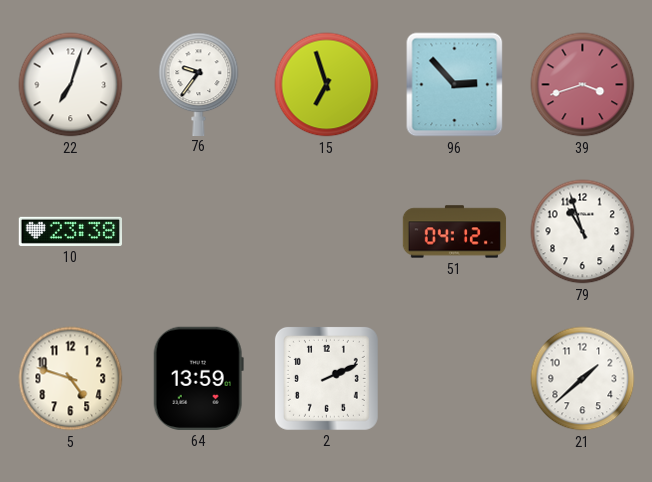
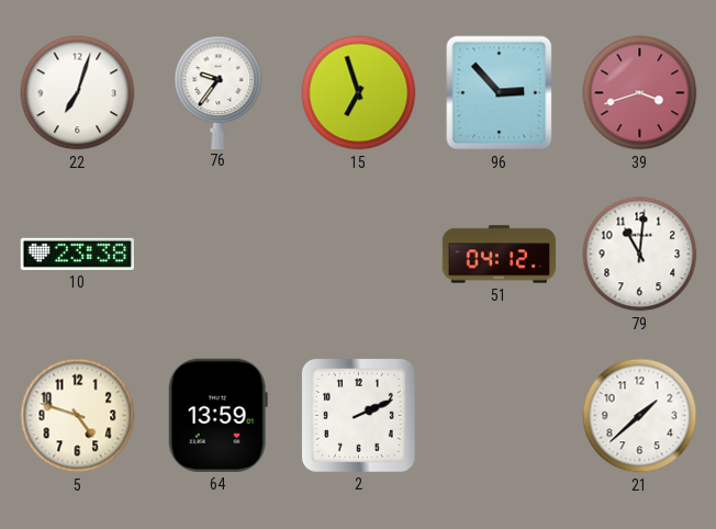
79: 10:57 -> 11:01
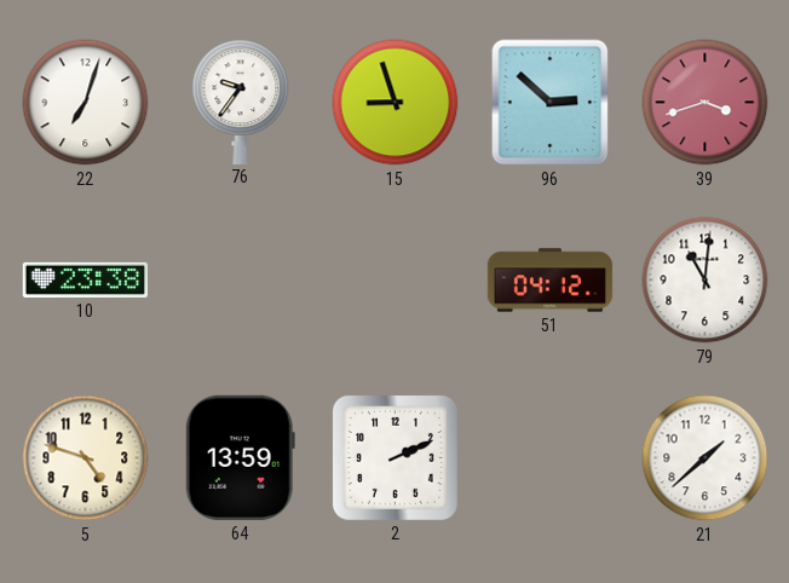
15: 6:57 -> 8:57
96: 2:53 -> 2:52
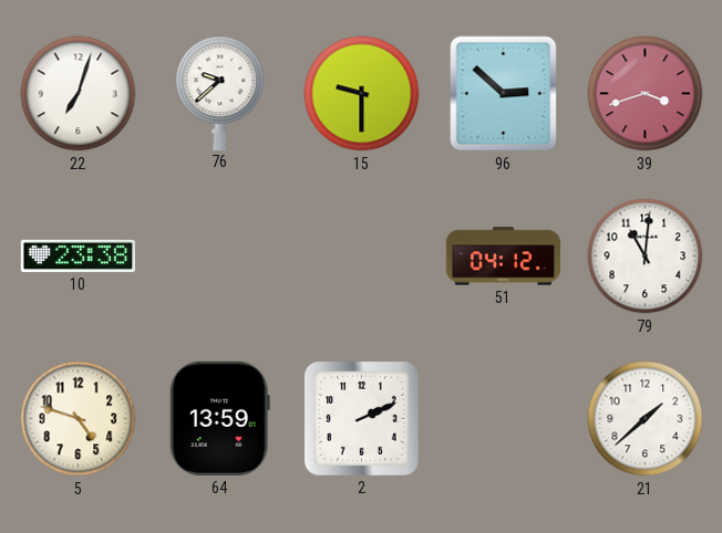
76: 9:36 -> 9:38
15: 8:57 -> 9:30
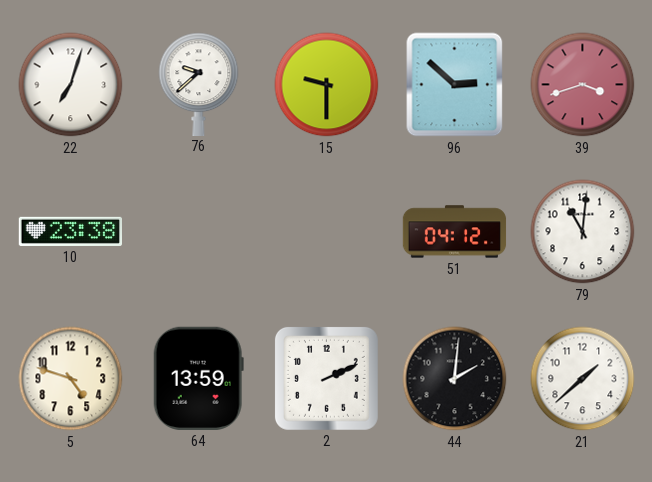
44: none -> 2:01
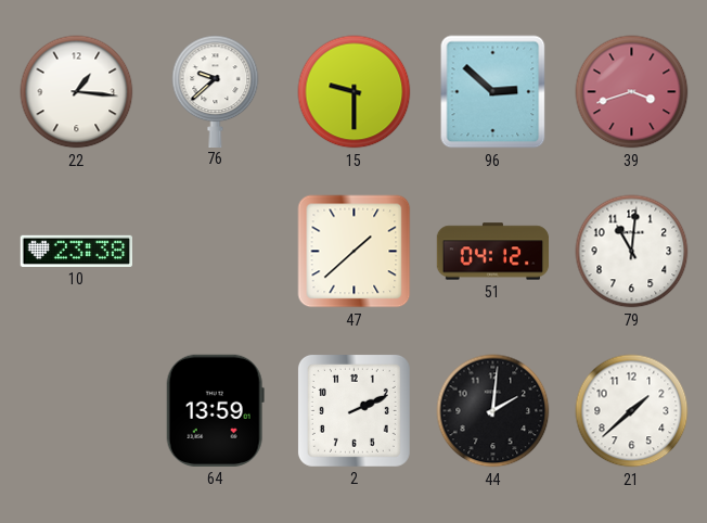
22: 7:03 -> 1:16
47: none -> 1:38
5: 4:48 -> none
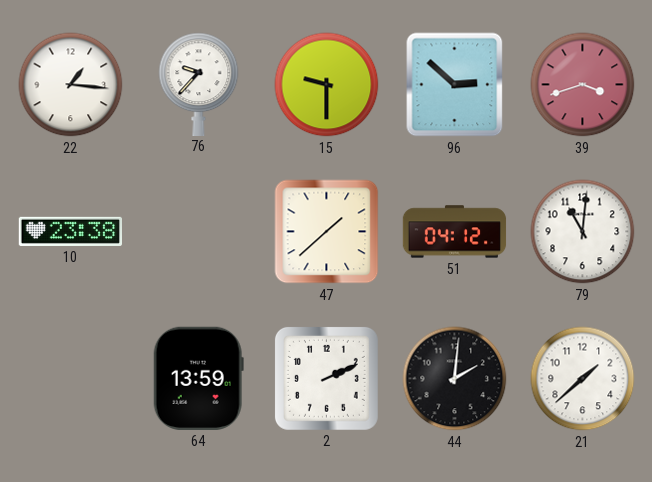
76: 9:38 -> 9:37
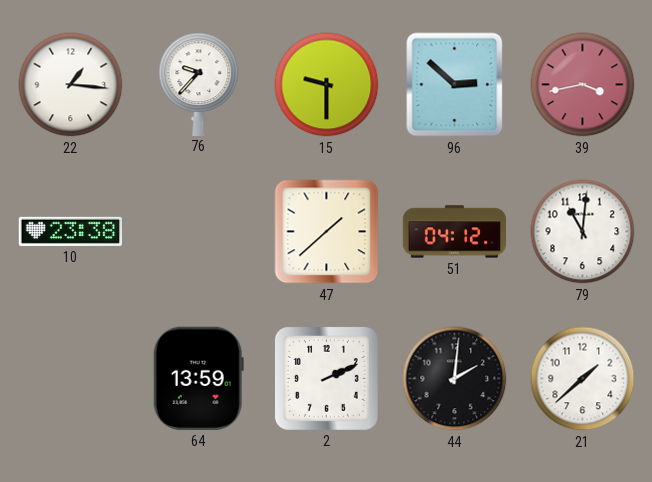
39: 3:42 -> 3:43
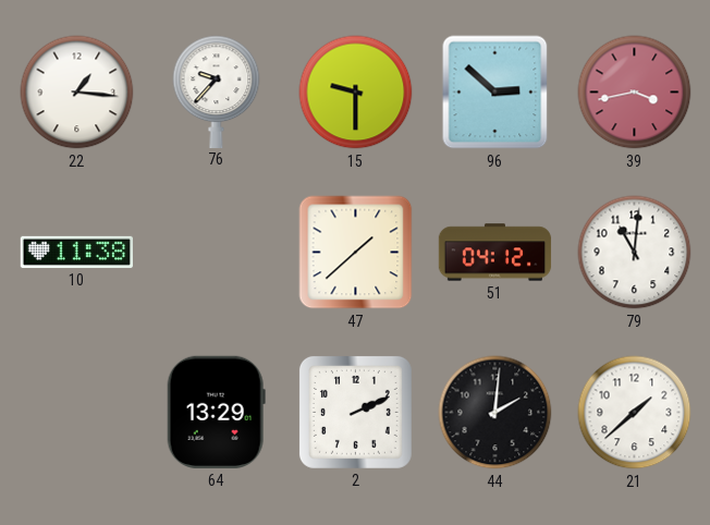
10: 23:38 -> 11:38
64: 13:59 -> 13:29
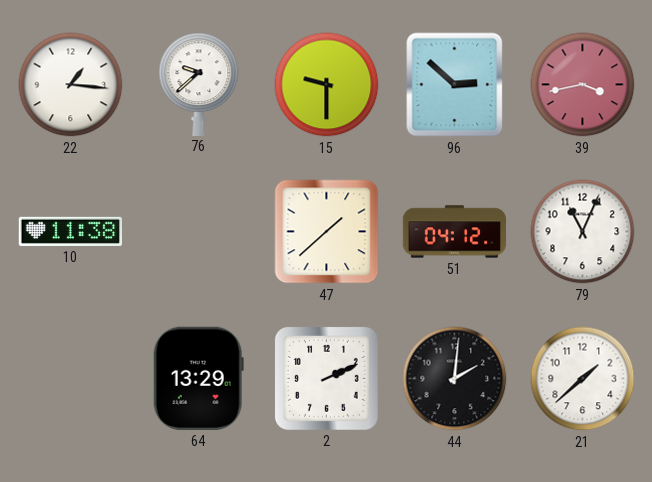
76: 9:37 -> 9:38
79: 11:01 -> 11:04
